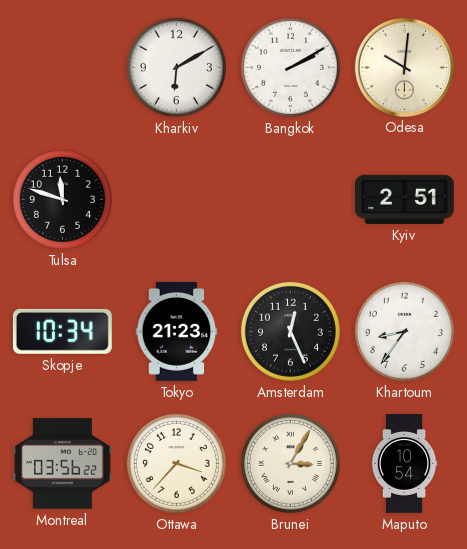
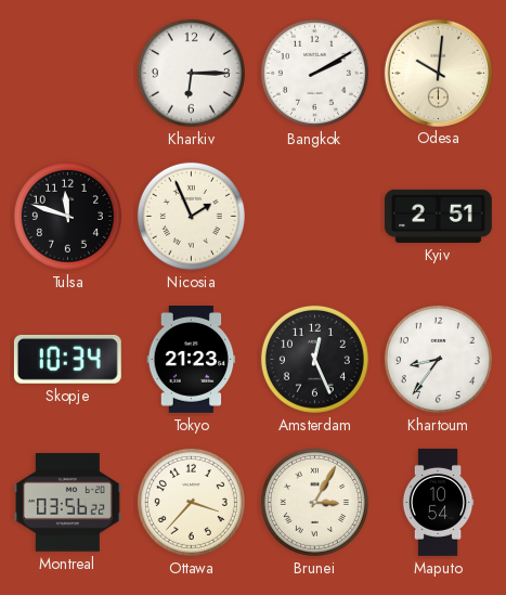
Kharkiv: 6:10 -> 6:15
Nicosia: none -> 1:56
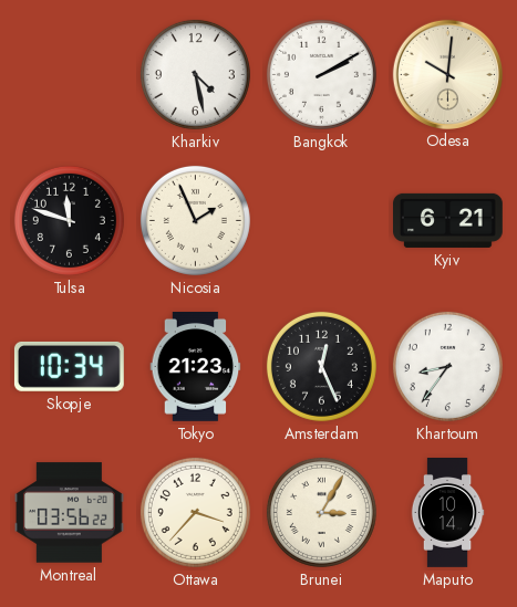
Kharkiv: 6:15 -> 4:28
Kyiv: 2:51 -> 6:21
Maputo: 10:54 -> 10:14
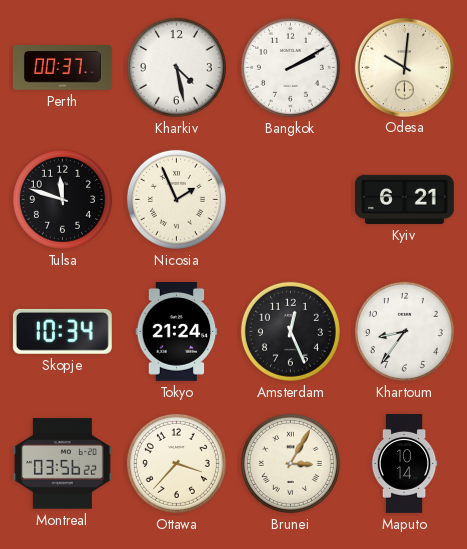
Perth: none -> 00:37
Tokyo: 21:23 -> 21:24
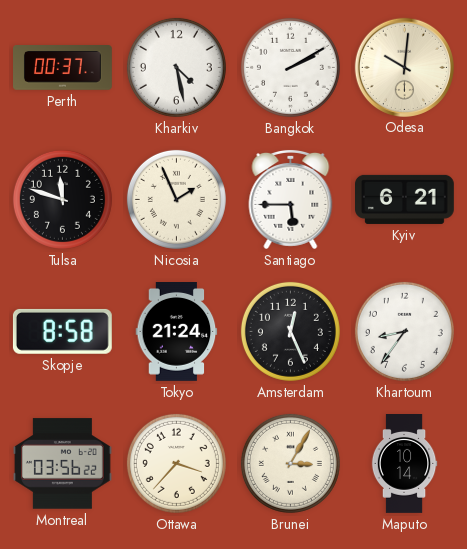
Santiago: none -> 5:45
Skopje: 10:34 -> 8:58
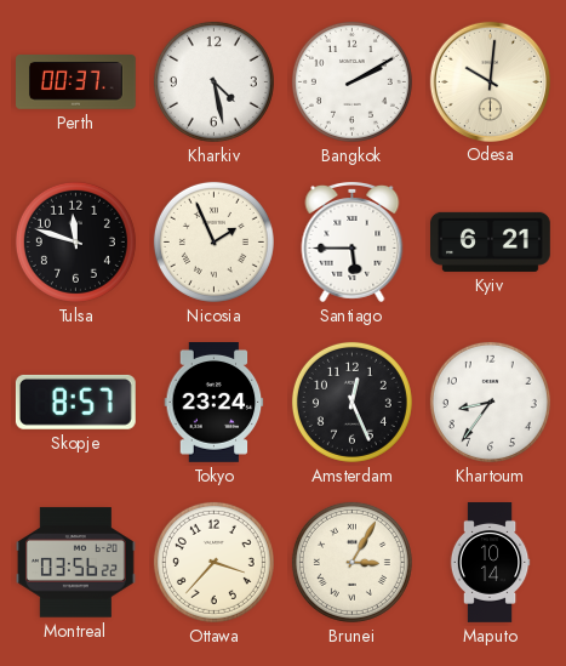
Skopje: 8:58 -> 8:57
Tokyo: 21:24 -> 23:24
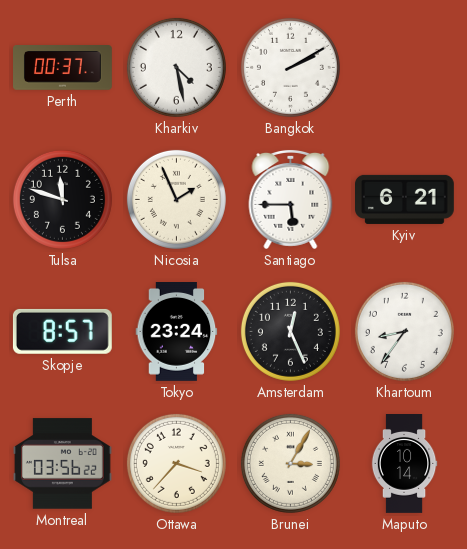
Odesa: 10:01 -> none
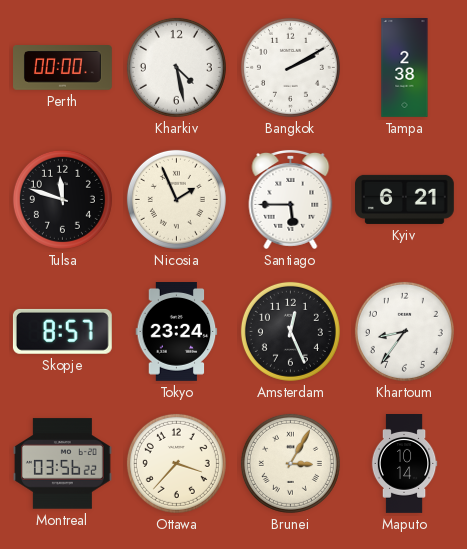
Perth: 00:37 -> 00:00
Tampa: none -> 2:38
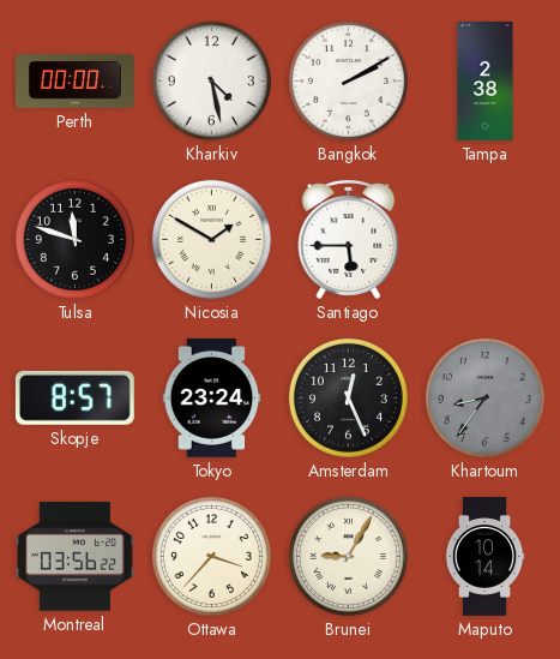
Nicosia: 1:56 -> 1:50
Kyiv: 6:21 -> none
Khartoum dial: white -> grey
Brunei: 3:05 -> 9:05
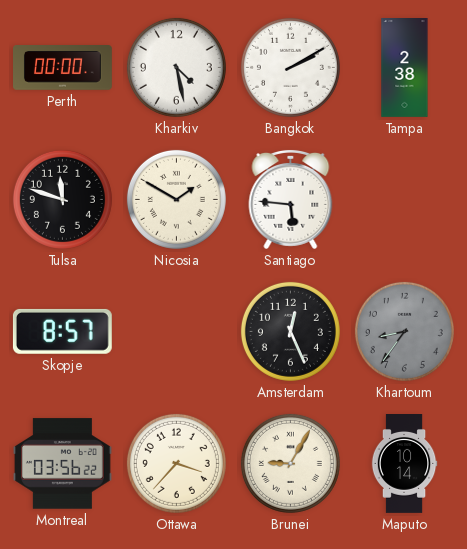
Santiago: 5:45 -> 5:46
Tokyo: 23:24 -> none
